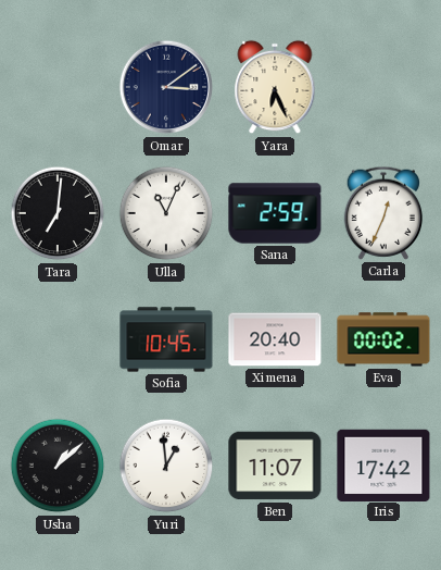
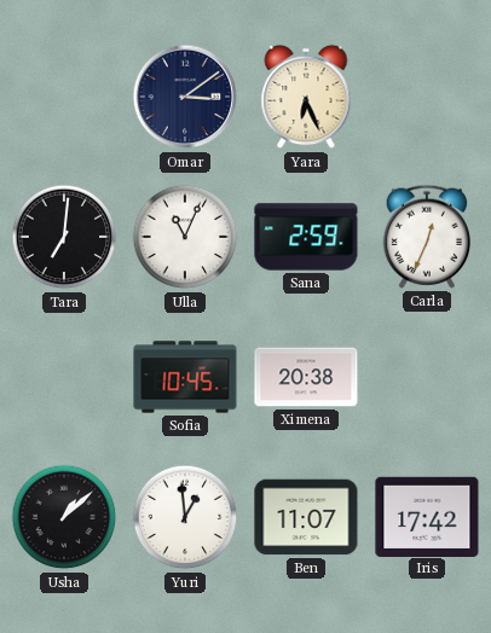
Ximena: 20:40 -> 20:38
Eva: 00:02 -> none
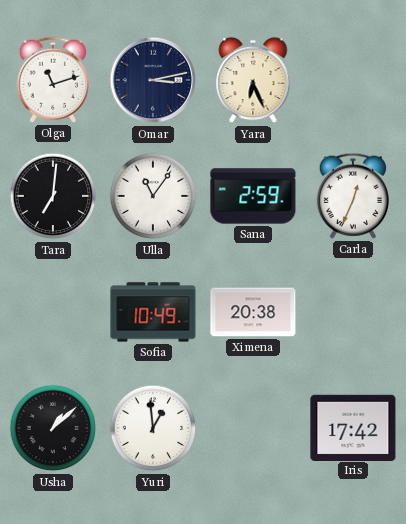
Olga: none -> 11:12
Omar: 3:09 -> 3:13
Ulla: 11:04 -> 11:06
Sofia: 10:45 -> 10:49
Ben: 11:07 -> none
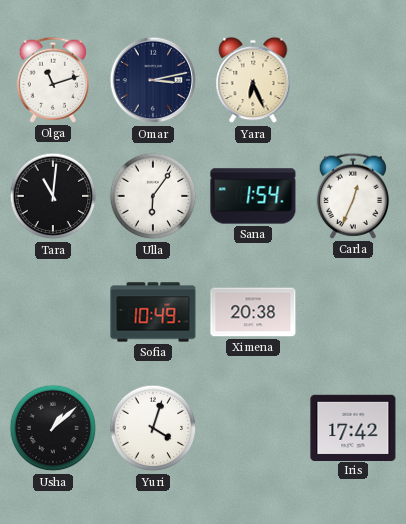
Tara: 7:01 -> 11:01
Ulla: 11:06 -> 6:06
Sana: 2:59 -> 1:54
Yuri: 12:59 -> 4:03
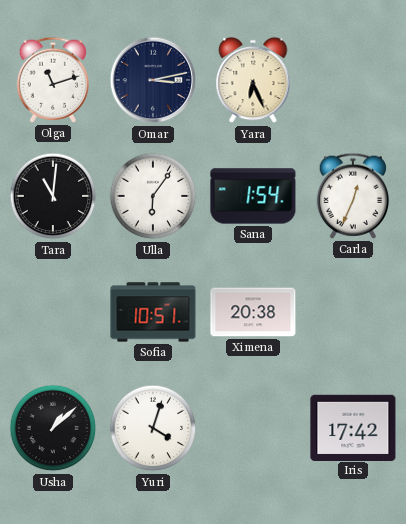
Sofia: 10:49 -> 10:51
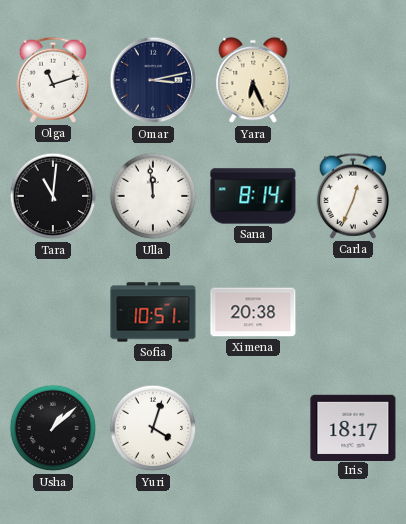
Ulla: 6:06 -> 11:59
Sana: 1:54 -> 8:14
Iris: 17:42 -> 18:17
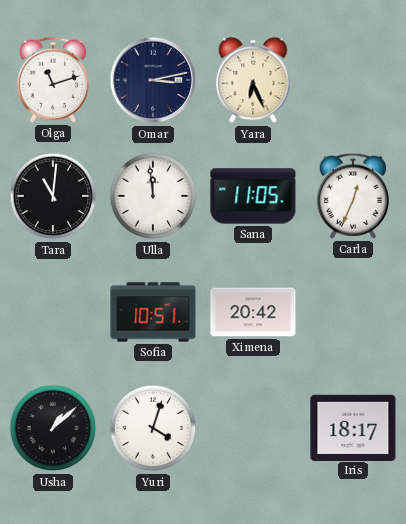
Sana: 8:14 -> 11:05
Ximena: 20:38 -> 20:42
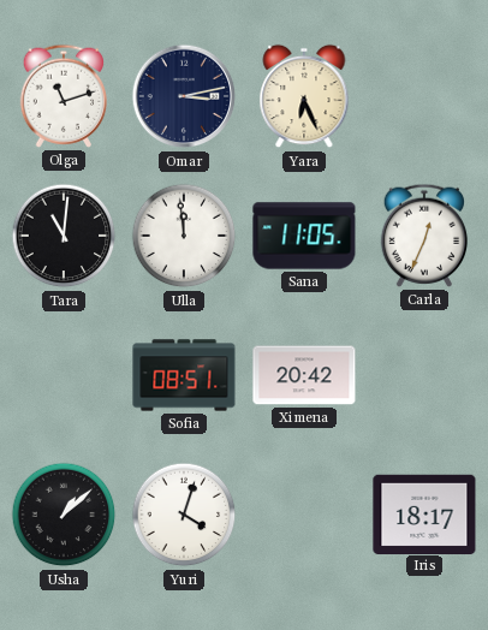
Sofia: 10:51 -> 08:51
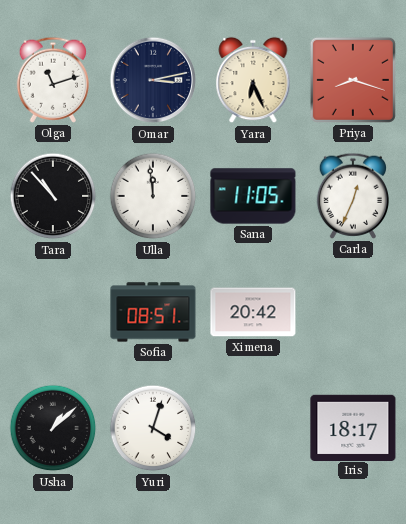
Priya: none -> 8:18
Tara: 11:01 -> 10:53
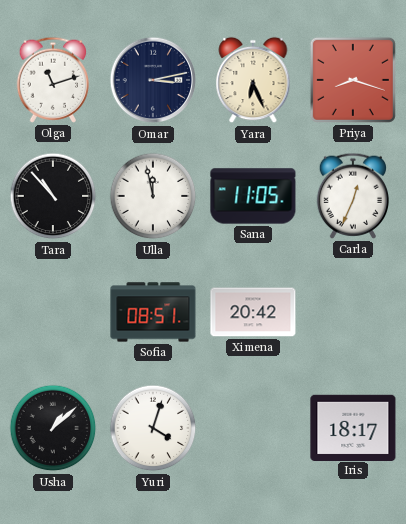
Ulla: 11:59 -> 11:58
